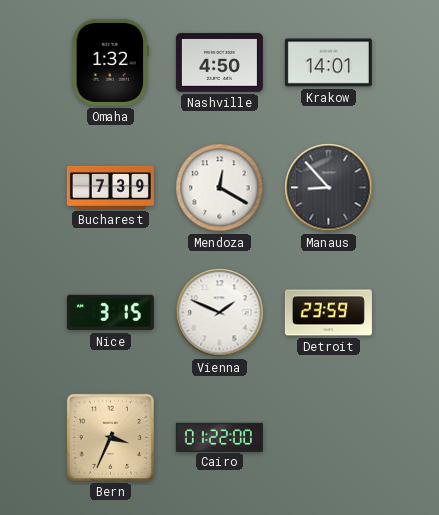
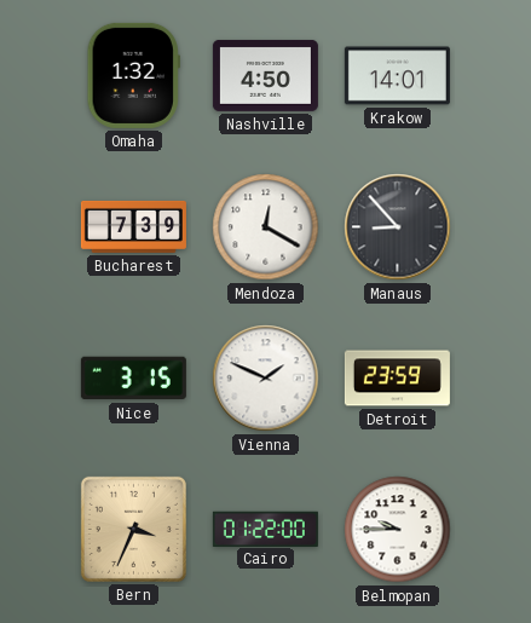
Belmopan: none -> 9:45
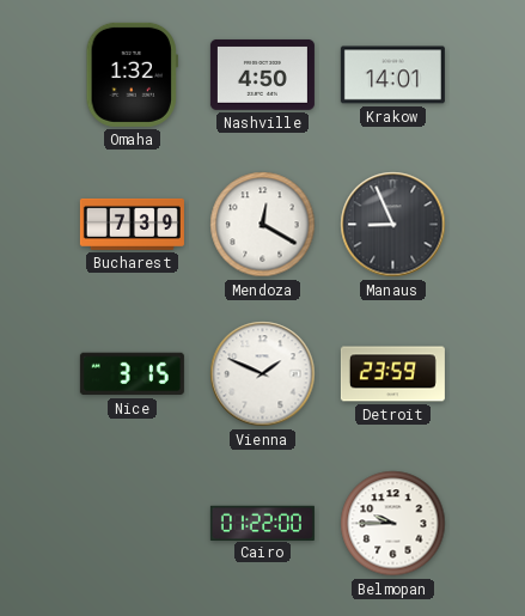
Manaus: 8:53 -> 8:56
Bern: 3:34 -> none
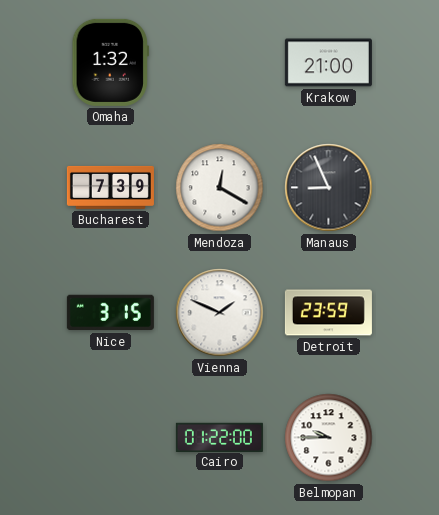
Nashville: 4:50 -> none
Krakow: 14:01 -> 21:00
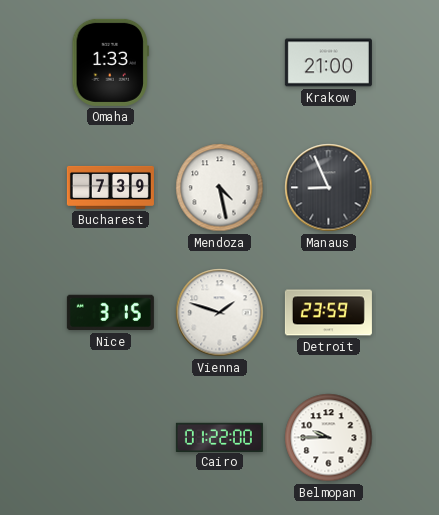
Omaha: 1:32 -> 1:33
Mendoza: 12:20 -> 4:28
Vienna: 1:49 -> 1:48
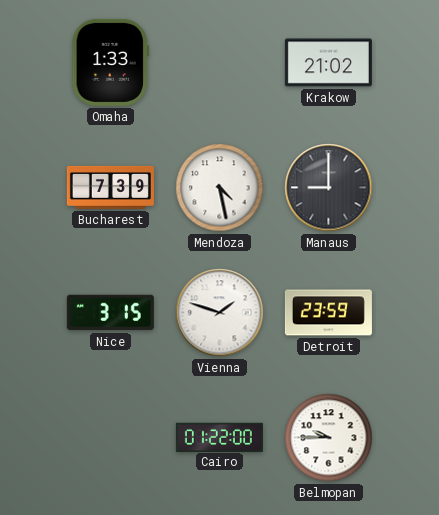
Krakow: 21:00 -> 21:02
Manaus: 8:56 -> 9:00
